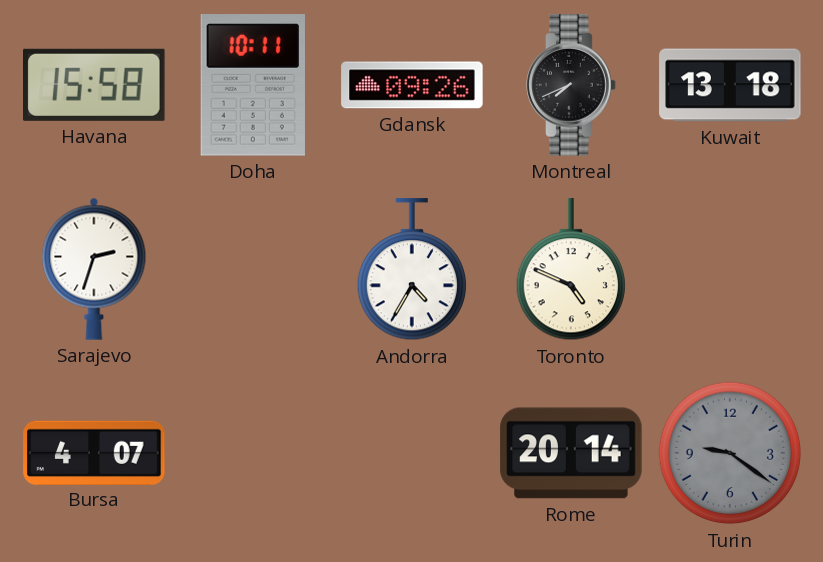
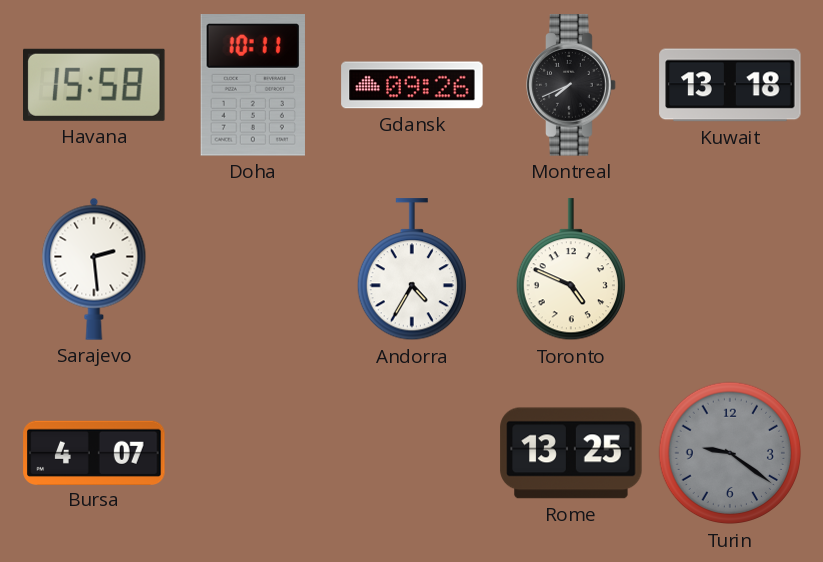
Sarajevo: 2:33 -> 2:29
Rome: 20:14 -> 13:25
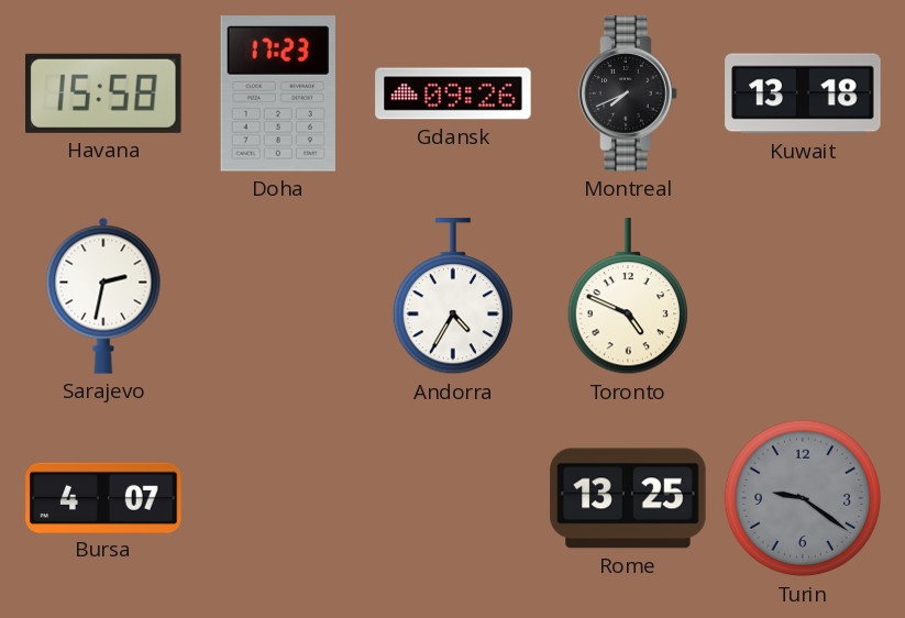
Doha: 10:11 -> 17:23
Sarajevo: 2:29 -> 2:32
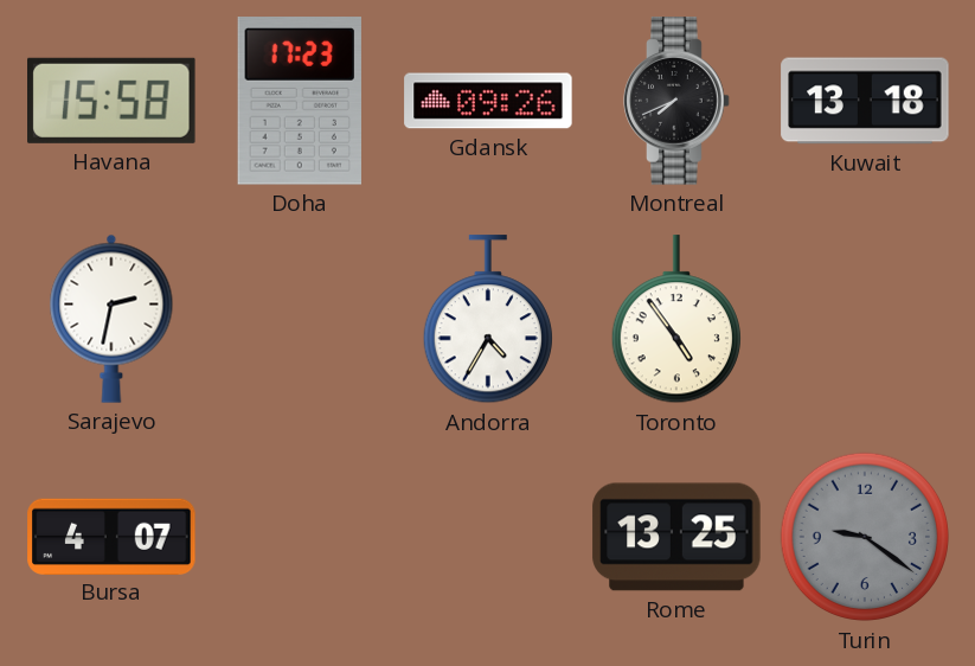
Toronto: 4:49 -> 4:54
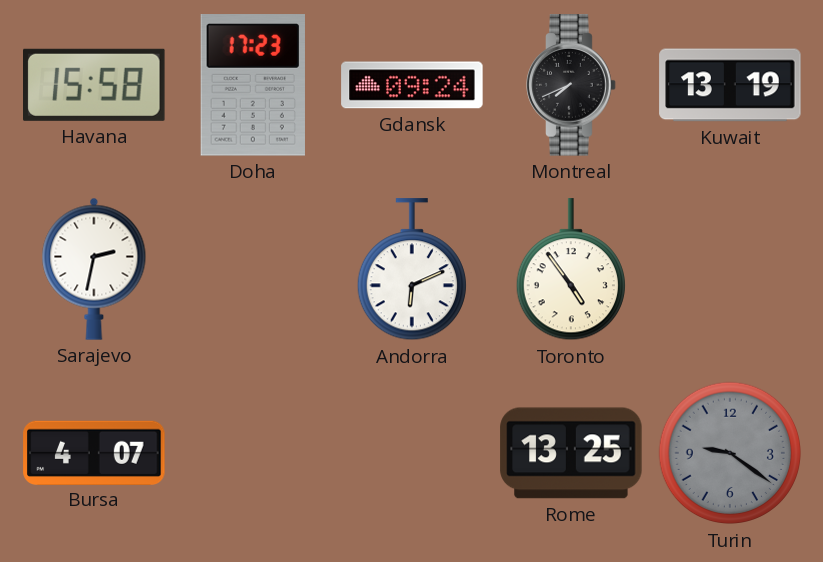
Gdansk: 09:26 -> 09:24
Kuwait: 13:18 -> 13:19
Andorra: 4:35 -> 6:11
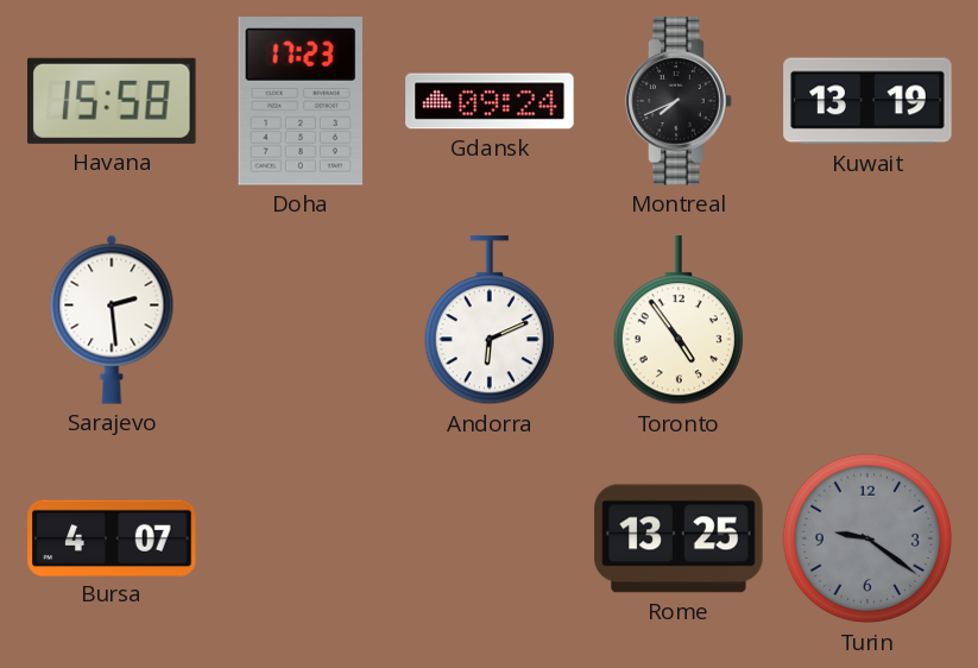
Sarajevo: 2:32 -> 2:29
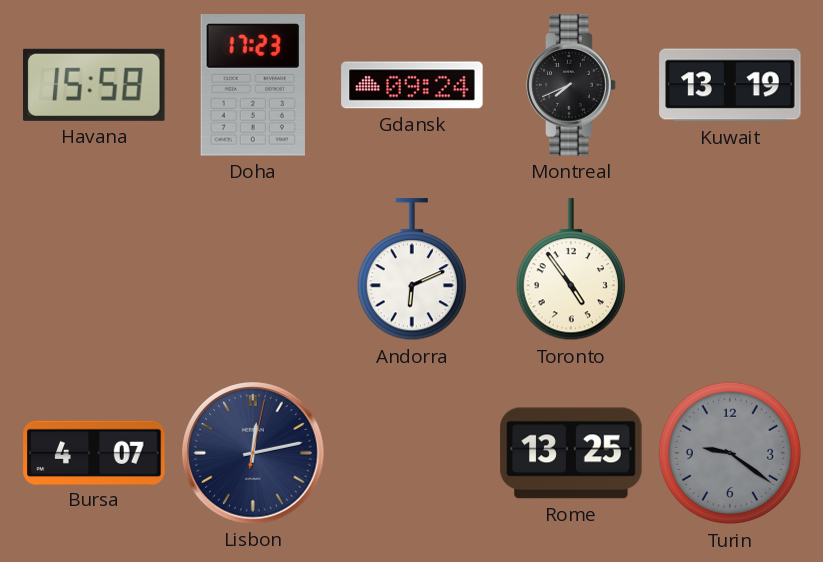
Sarajevo: 2:29 -> none
Lisbon: none -> 12:13
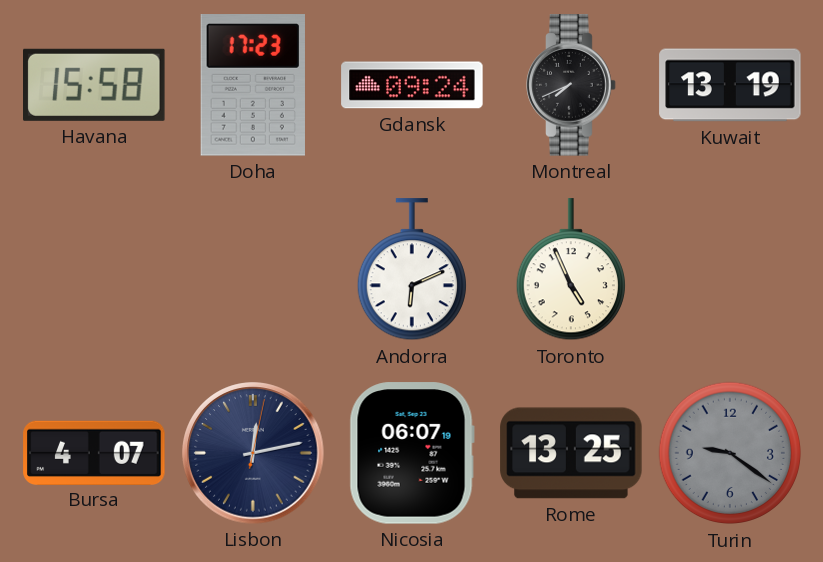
Toronto: 4:54 -> 4:56
Nicosia: none -> 06:07
